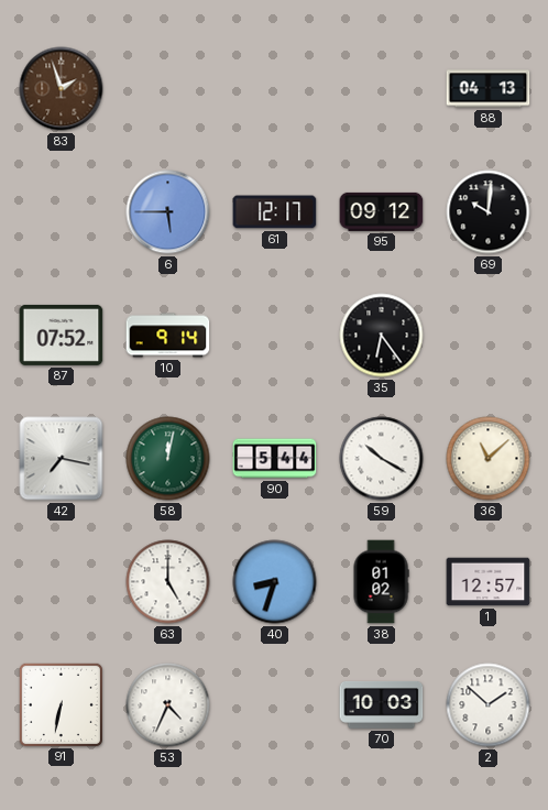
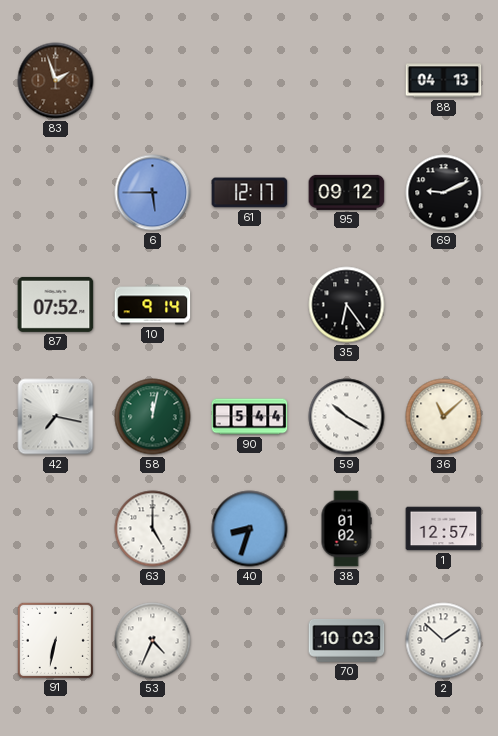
69: 10:01 -> 9:11
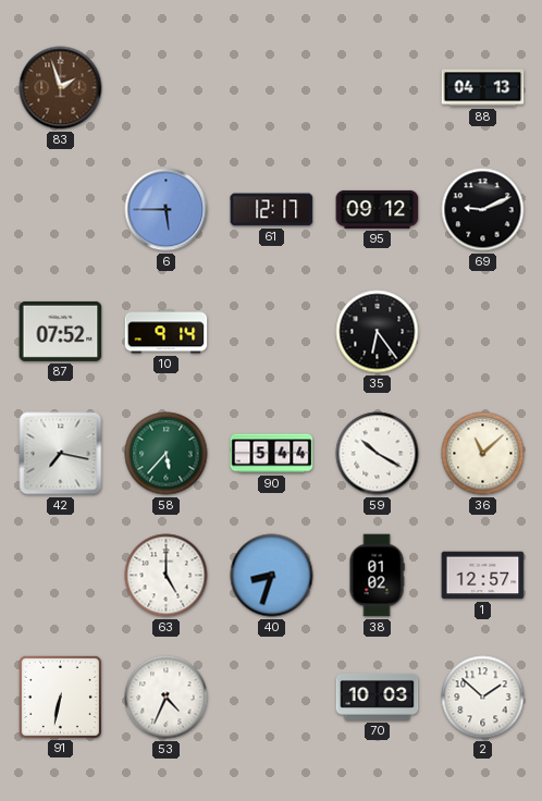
58: 12:02 -> 5:37
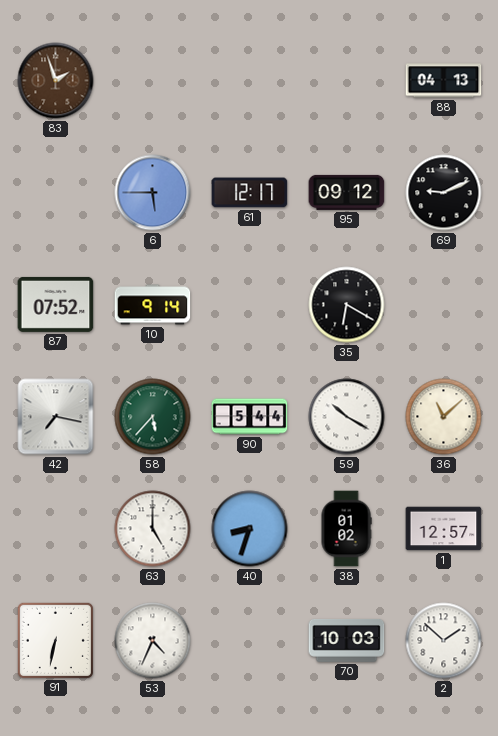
35: 6:24 -> 6:20
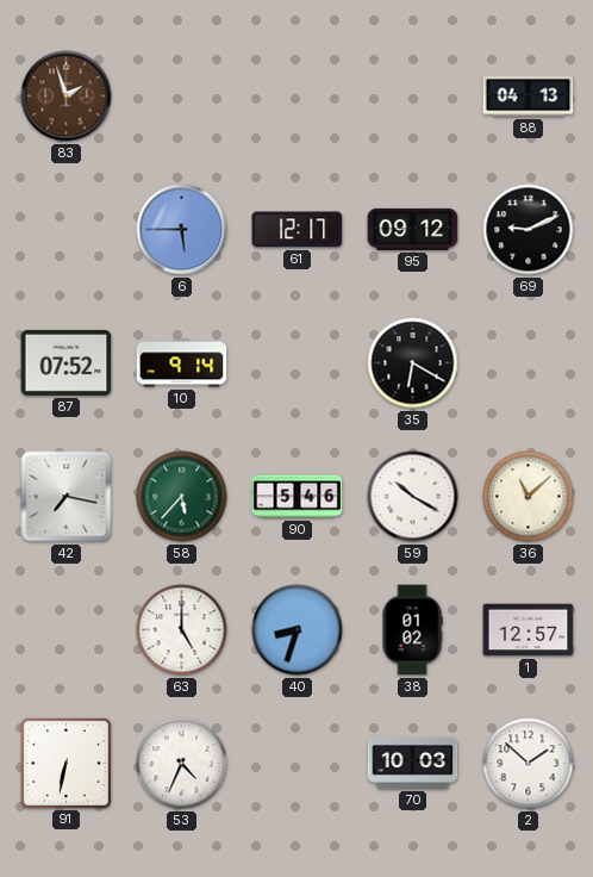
90: 5:44 -> 5:46
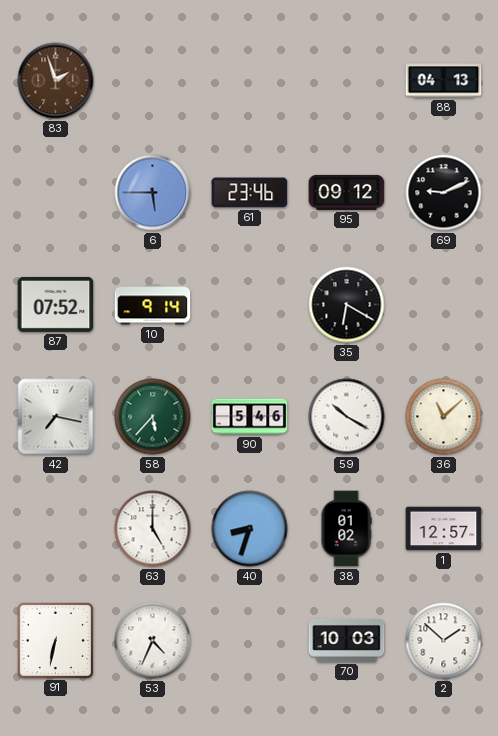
61: 12:17 -> 23:46
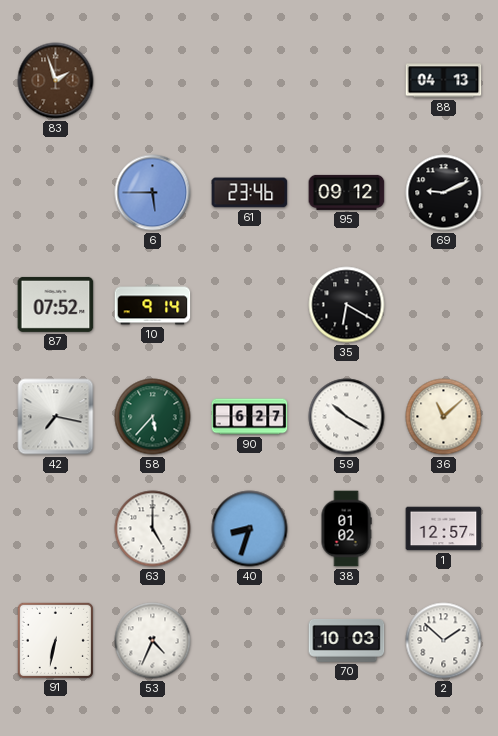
90: 5:46 -> 6:27
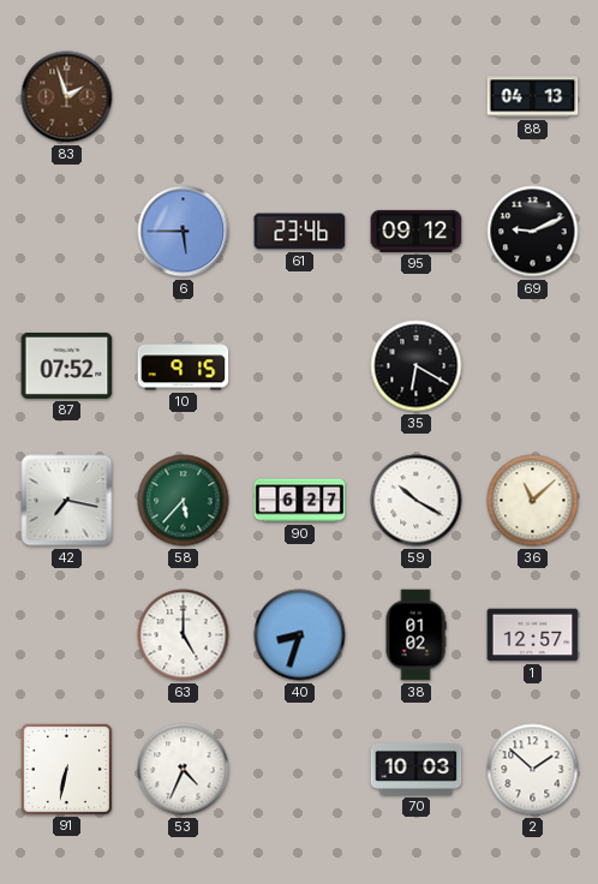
10: 9:14 -> 9:15
